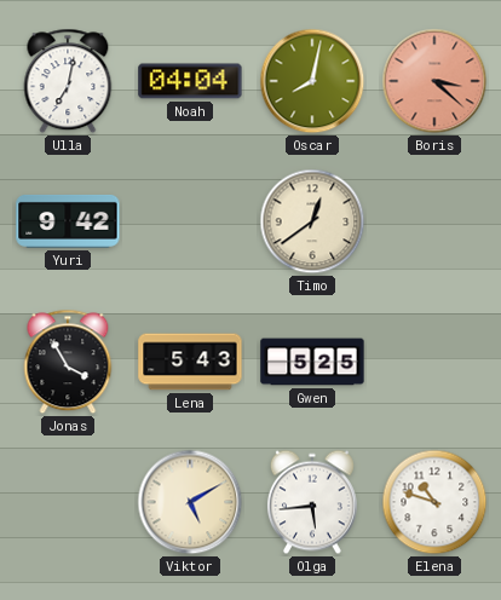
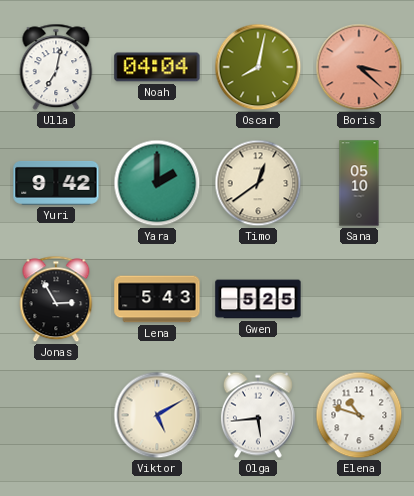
Yara: none -> 2:00
Sana: none -> 05:10
Jonas: 3:55 -> 2:55
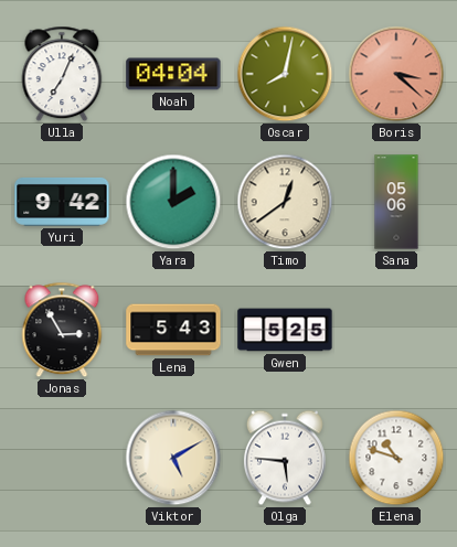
Ulla: 7:02 -> 7:04
Sana: 05:10 -> 05:06
Olga: 5:44 -> 5:46
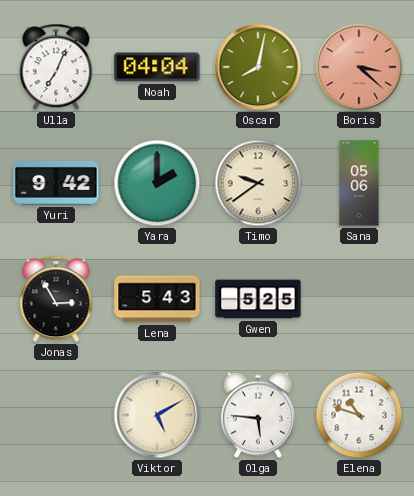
Timo: 12:39 -> 9:39
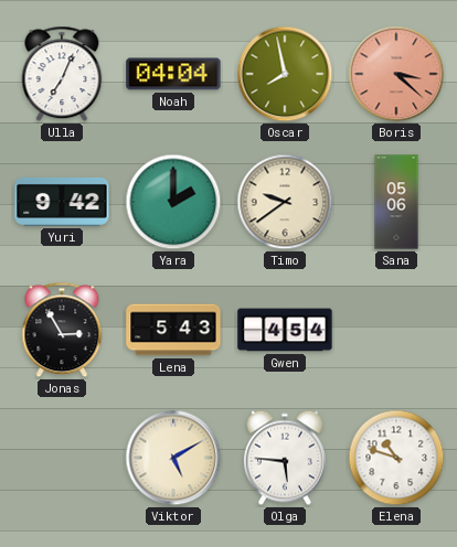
Oscar: 8:02 -> 7:58
Gwen: 5:25 -> 4:54
